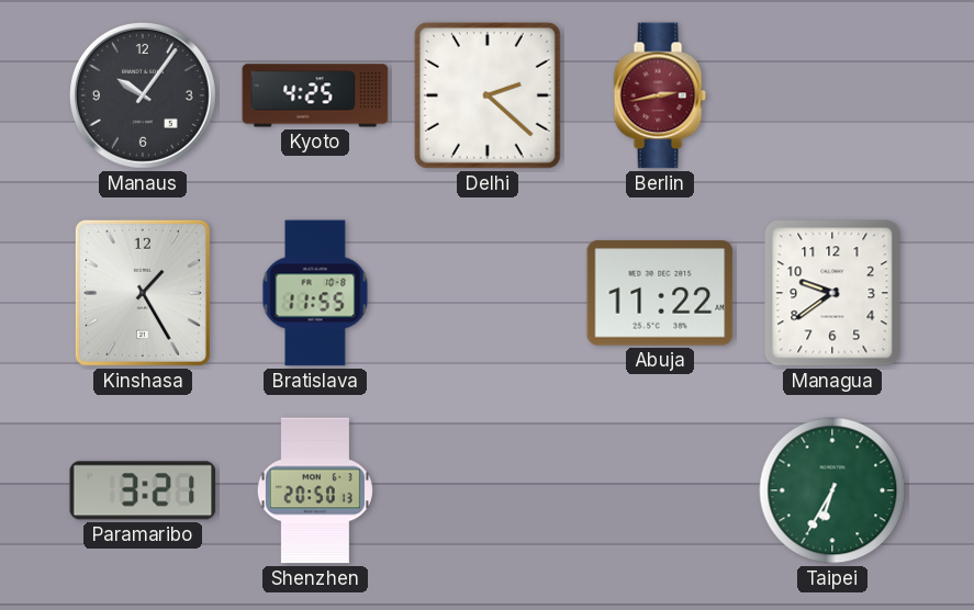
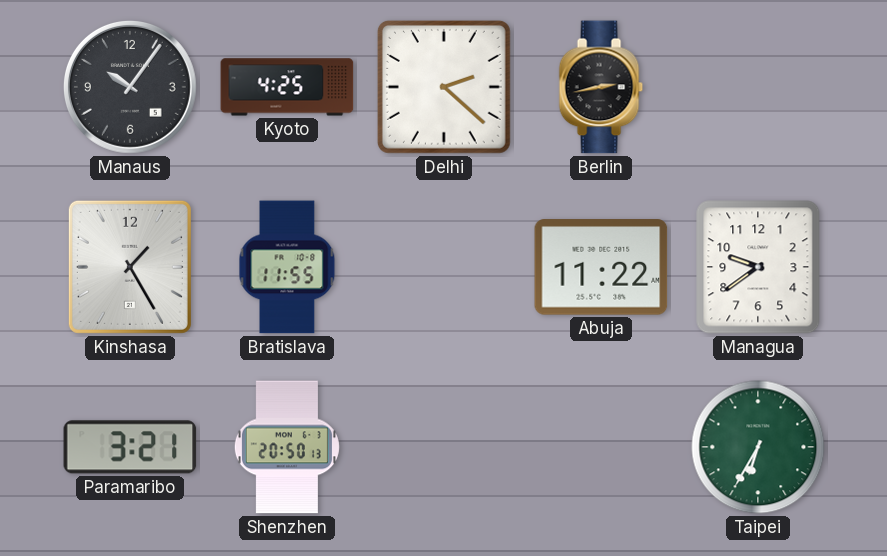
Berlin dial: burgundy -> black
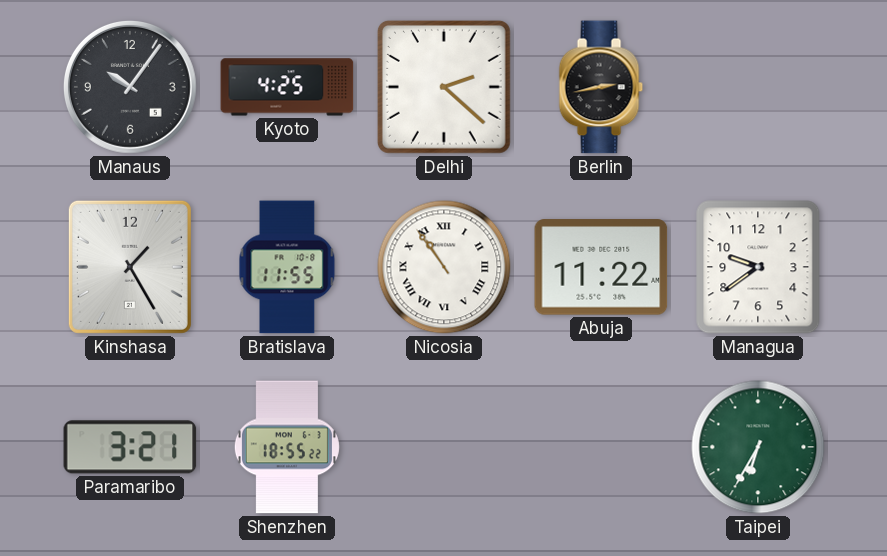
Nicosia: none -> 10:54
Shenzhen: 20:50 -> 18:55
